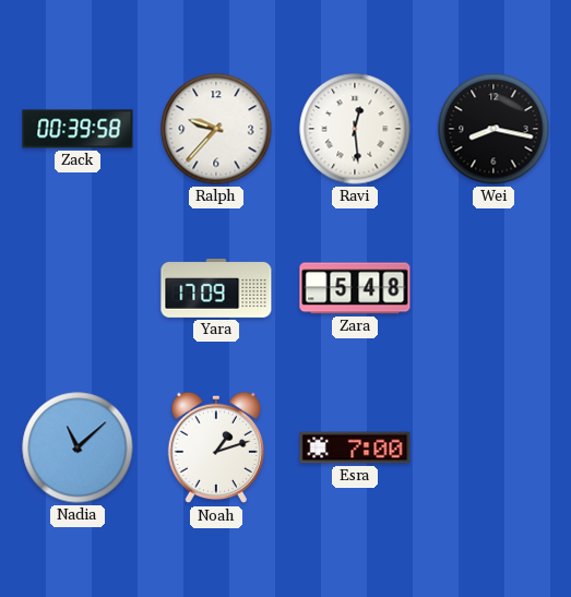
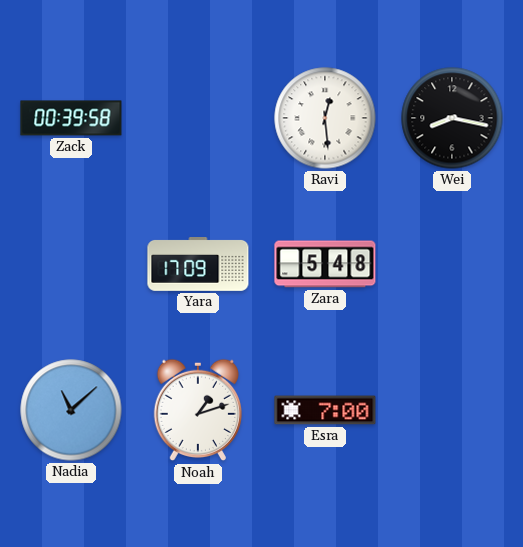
Ralph: 9:37 -> none
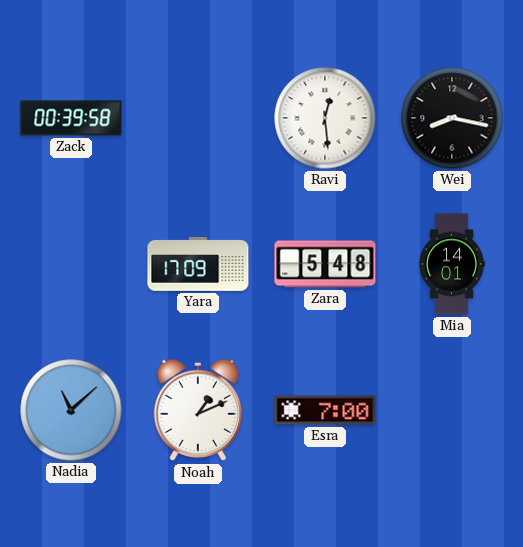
Mia: none -> 14:01
Noah: 1:12 -> 1:11
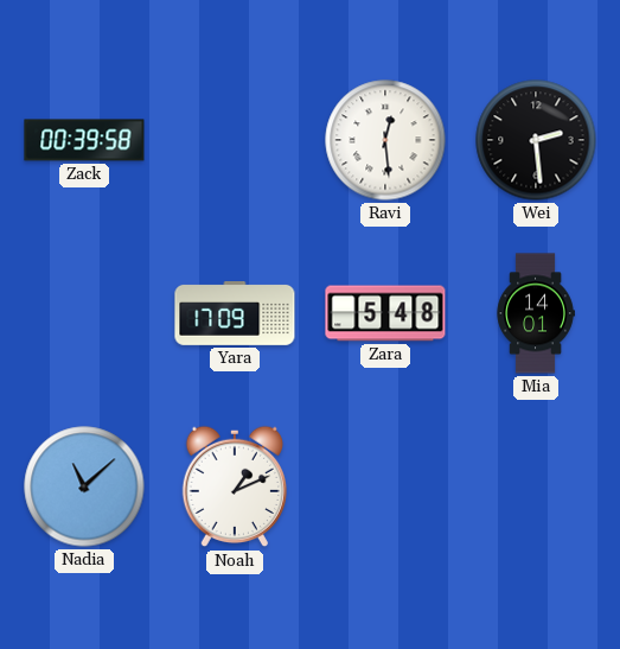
Wei: 8:17 -> 2:29
Esra: 7:00 -> none
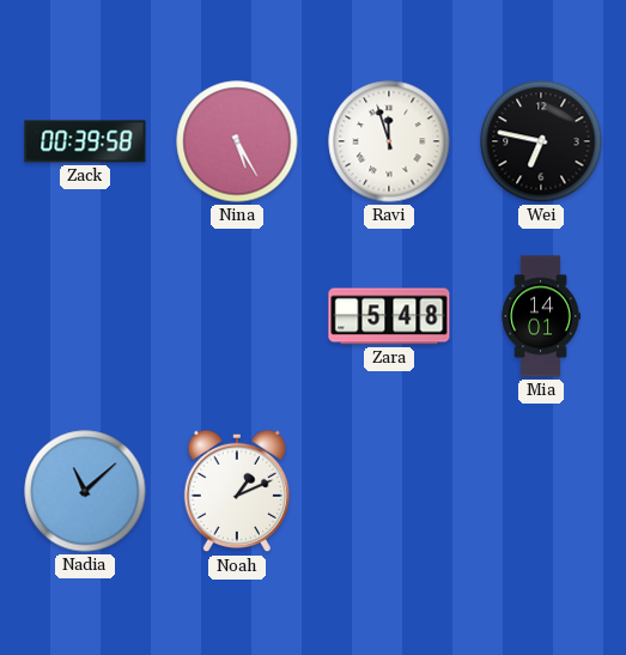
Nina: none -> 5:25
Ravi: 12:29 -> 11:57
Wei: 2:29 -> 6:47
Yara: 17:09 -> none
